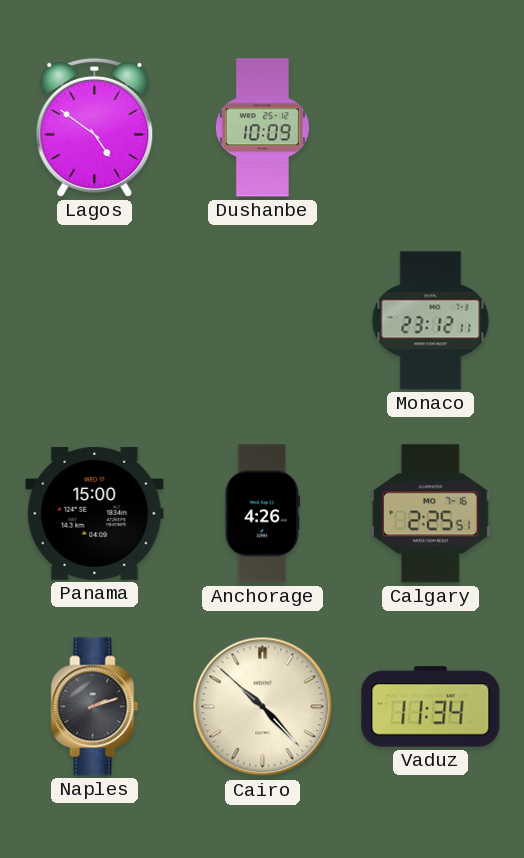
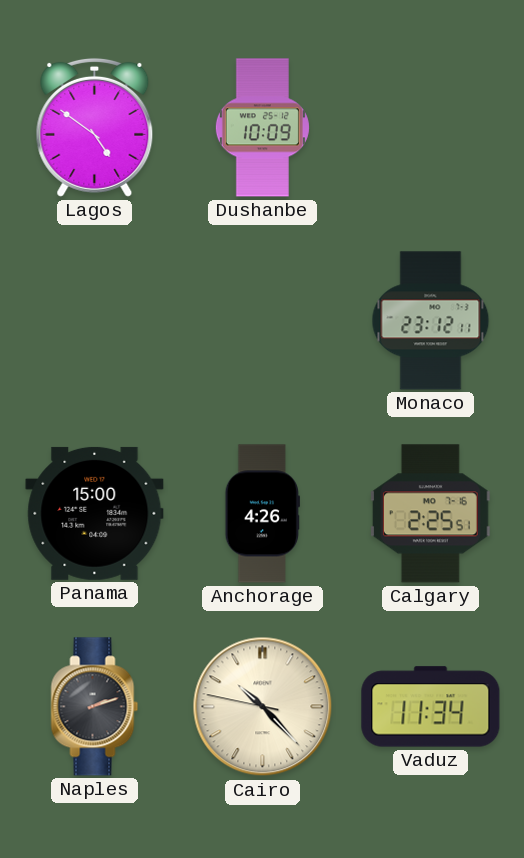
Cairo: 10:22:52 -> 10:22:47
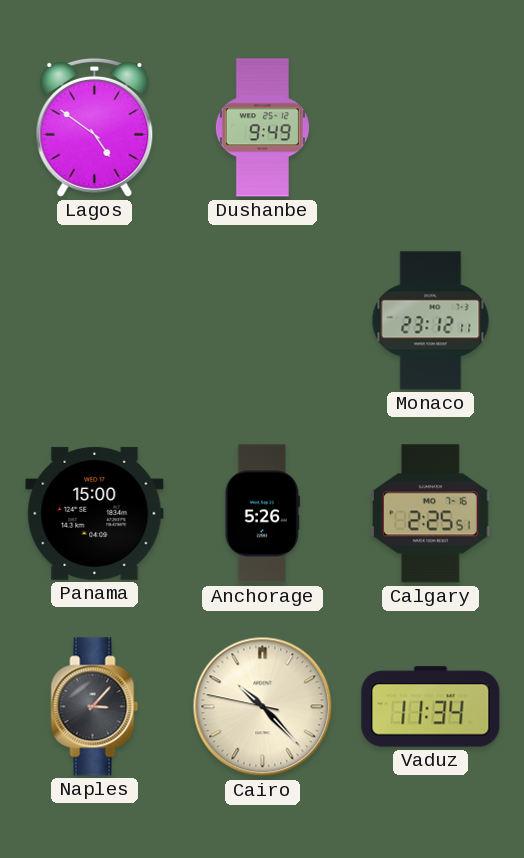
Dushanbe: 10:09 -> 9:49
Anchorage: 4:26 -> 5:26
Naples: 2:12 -> 3:07
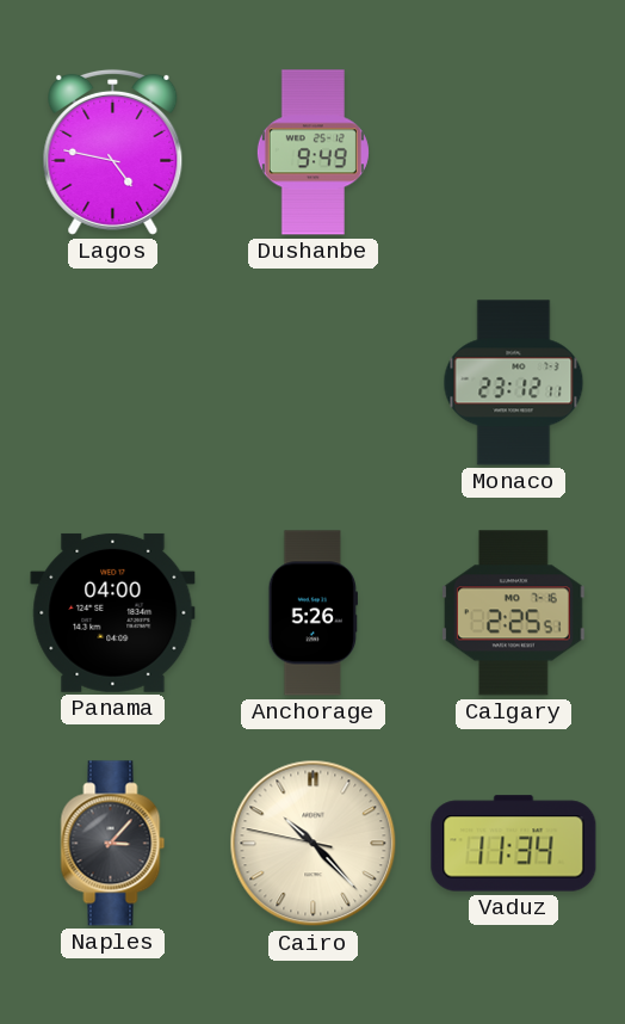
Lagos: 4:51 -> 4:47
Panama: 15:00 -> 04:00
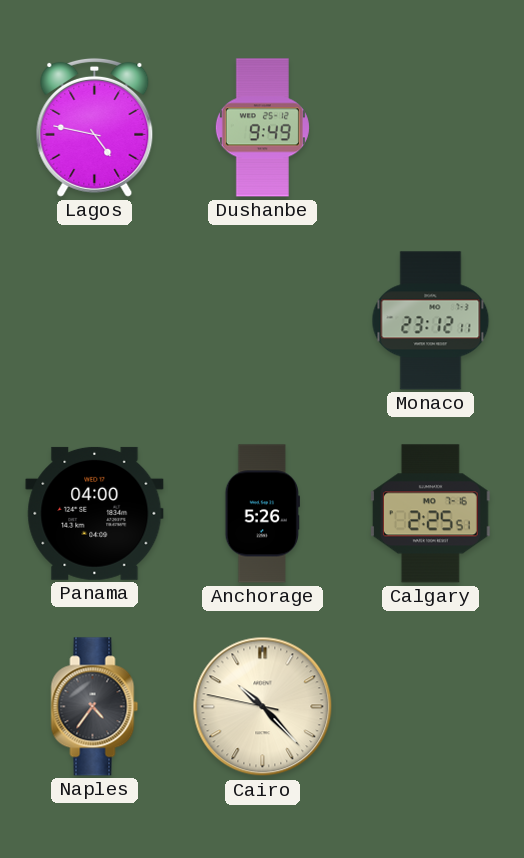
Naples: 3:07 -> 4:36
Vaduz: 11:34 -> none
